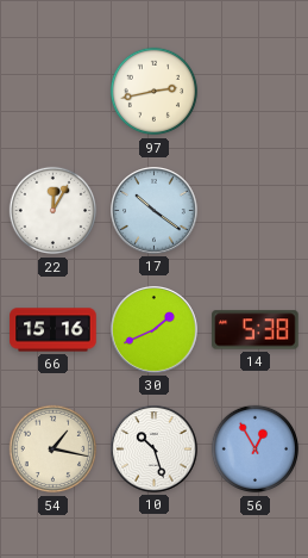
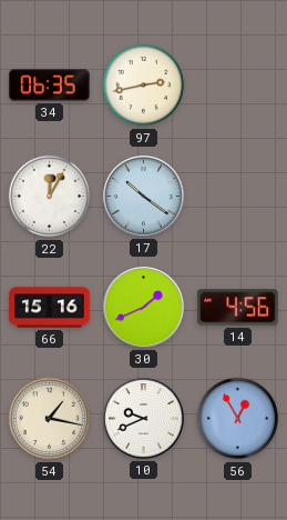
34: none -> 06:35
14: 5:38 -> 4:56
10: 10:27 -> 9:41
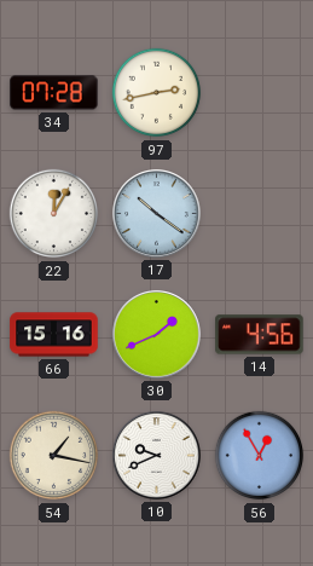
34: 06:35 -> 07:28
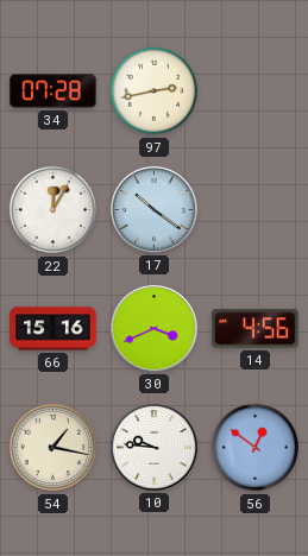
30: 1:41 -> 3:41
10: 9:41 -> 9:46
56: 12:55 -> 12:51
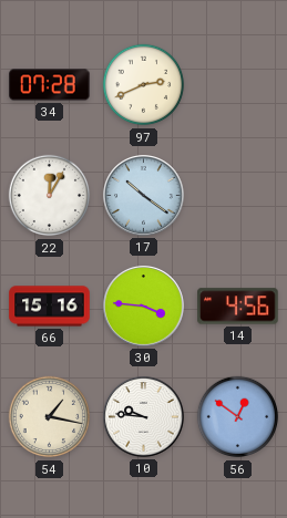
97: 2:43 -> 2:41
30: 3:41 -> 3:46
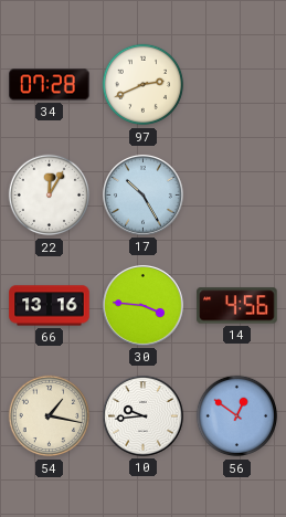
17: 10:21 -> 10:25
66: 15:16 -> 13:16
10: 9:46 -> 9:44
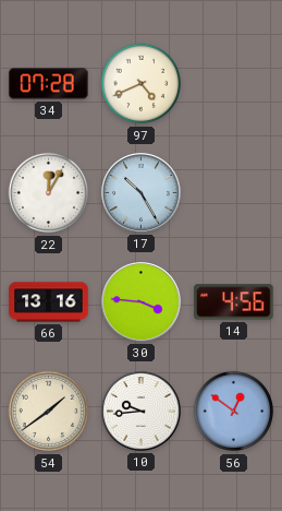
97: 2:41 -> 4:41
54: 1:17 -> 1:39
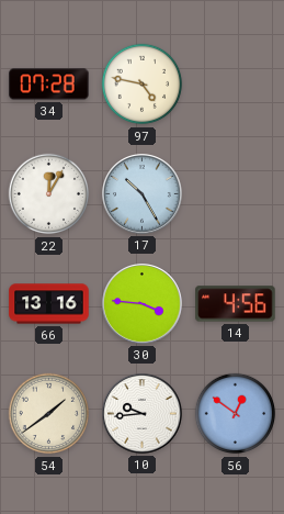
97: 4:41 -> 4:47
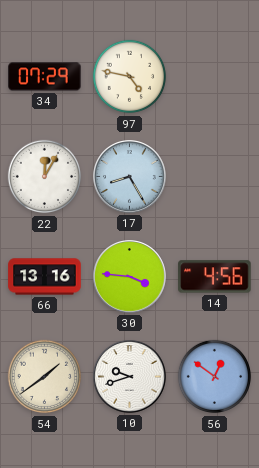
34: 07:28 -> 07:29
17: 10:25 -> 8:25
10: 9:44 -> 9:42
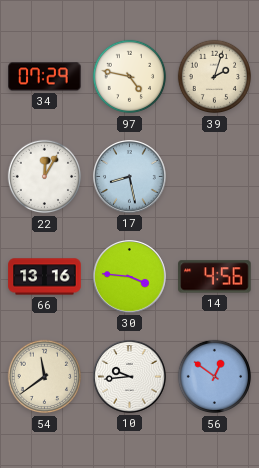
39: none -> 2:03
17: 8:25 -> 8:28
54: 1:39 -> 11:39
10: 9:42 -> 9:44
